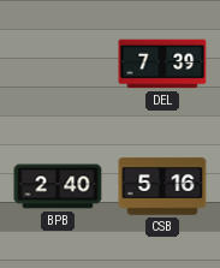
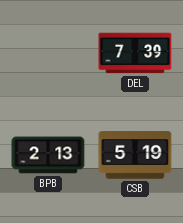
BPB: 2:40 -> 2:13
CSB: 5:16 -> 5:19
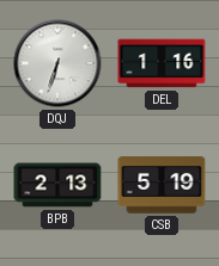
DQJ: none -> 6:33
DEL: 7:39 -> 1:16
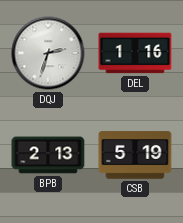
DQJ: 6:33 -> 2:33
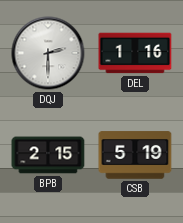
DQJ: 2:33 -> 2:30
BPB: 2:13 -> 2:15
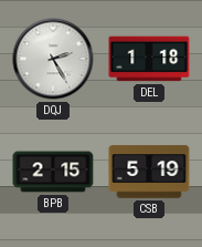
DQJ: 2:30 -> 2:25
DEL: 1:16 -> 1:18
